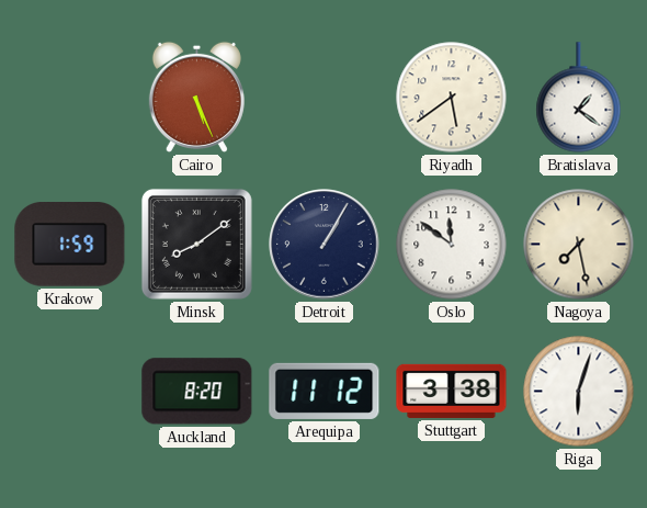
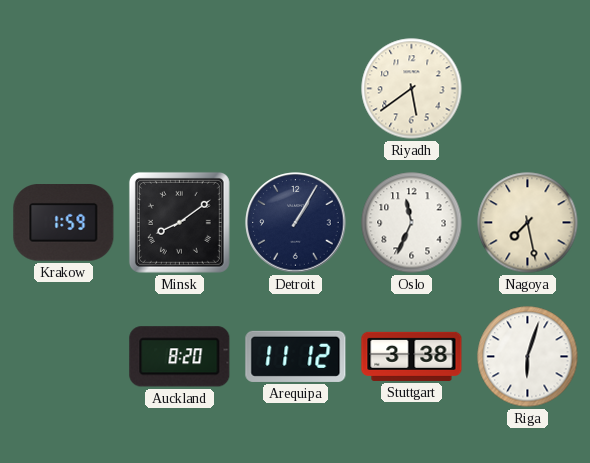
Cairo: 5:26 -> none
Bratislava: 1:21 -> none
Oslo: 11:51 -> 11:34
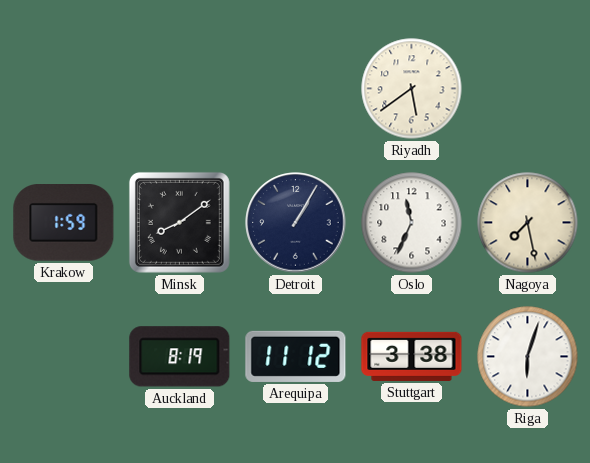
Auckland: 8:20 -> 8:19
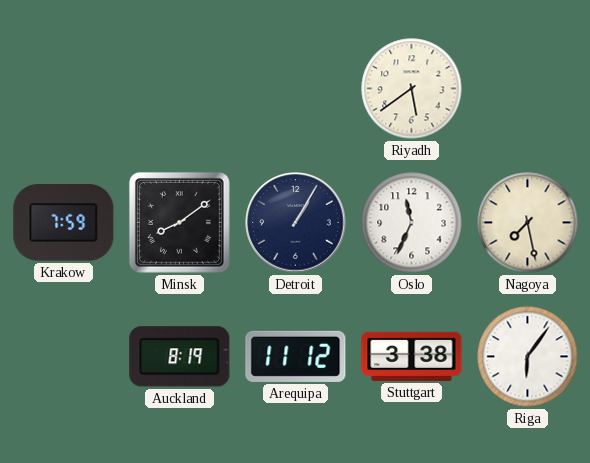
Krakow: 1:59 -> 7:59
Riga: 6:03 -> 6:06
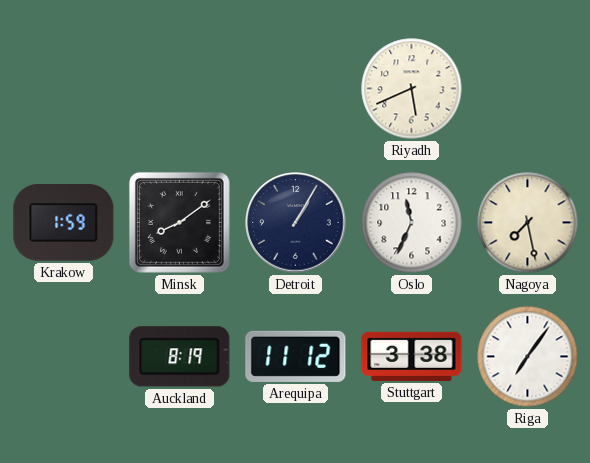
Riyadh: 5:39 -> 5:41
Krakow: 7:59 -> 1:59
Riga: 6:06 -> 7:06
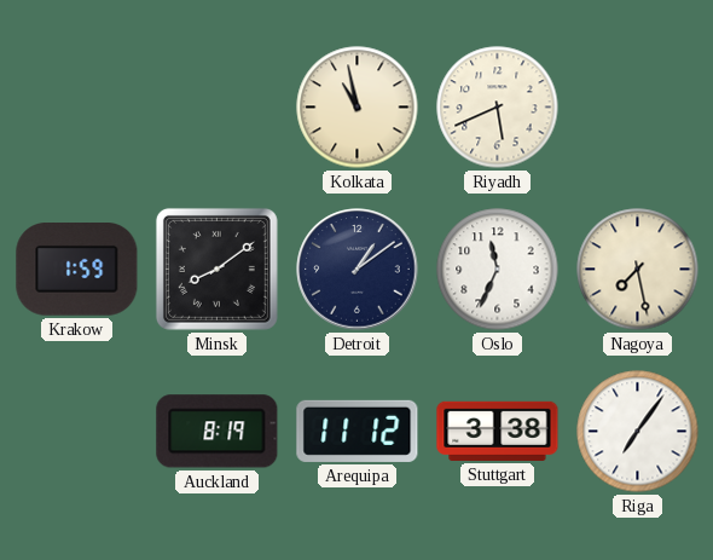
Kolkata: none -> 10:58
Detroit: 1:05 -> 1:09
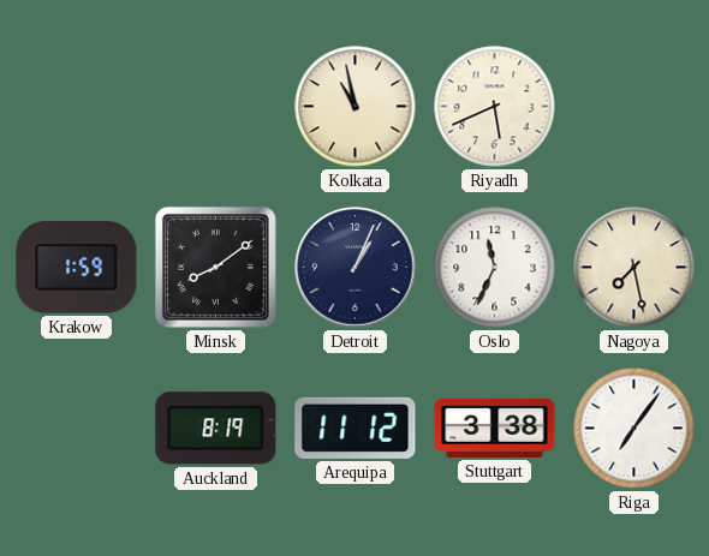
Detroit: 1:09 -> 1:04
